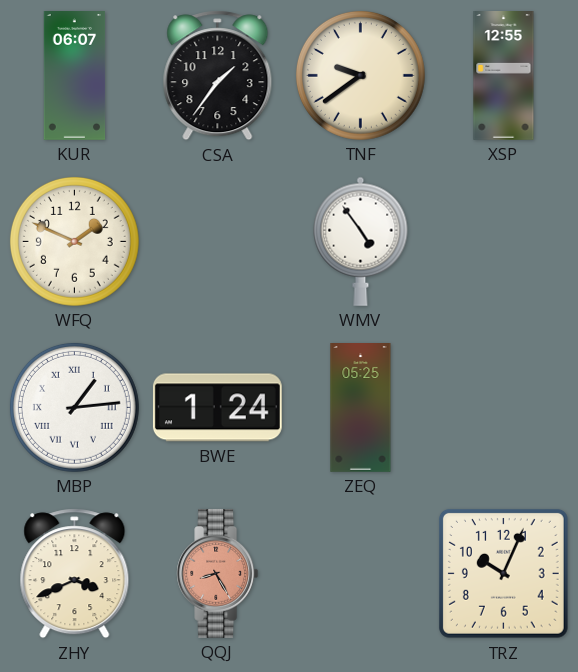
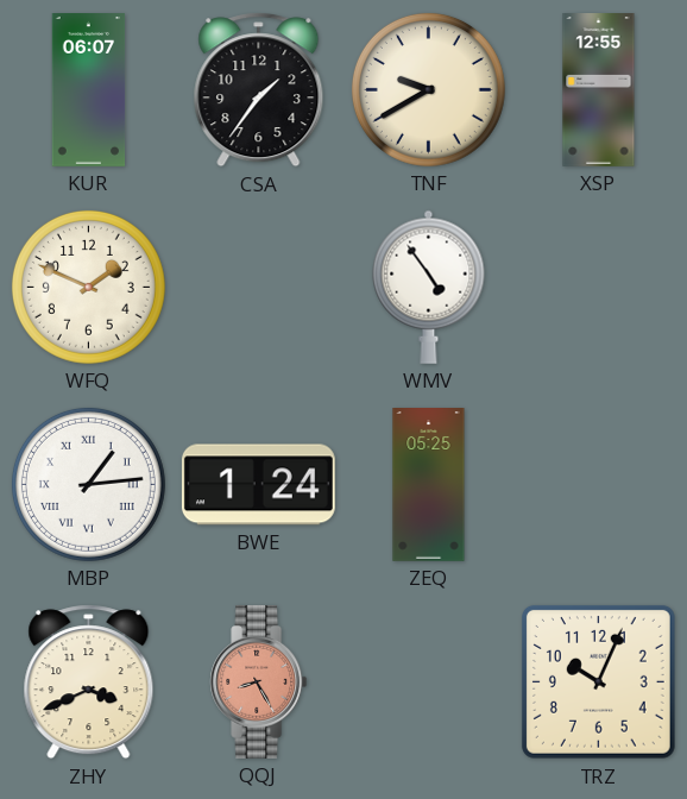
TNF: 9:39 -> 9:40
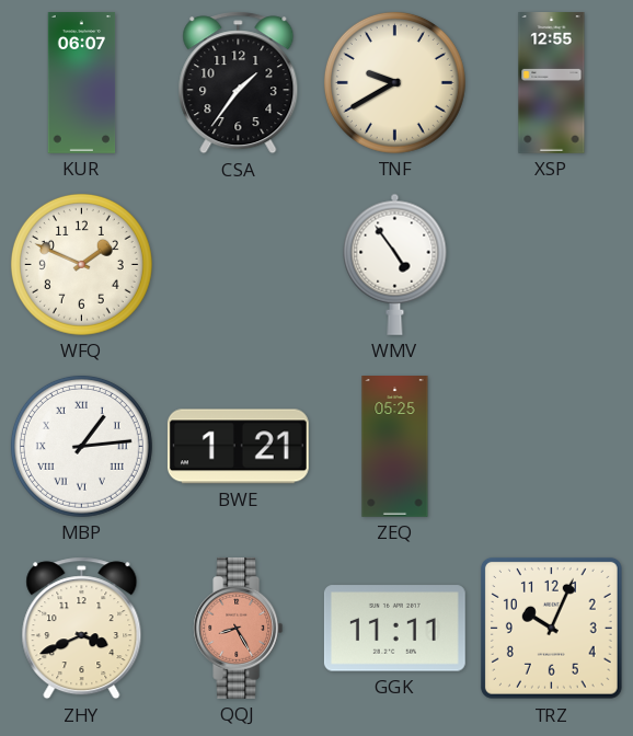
BWE: 1:24 -> 1:21
GGK: none -> 11:11
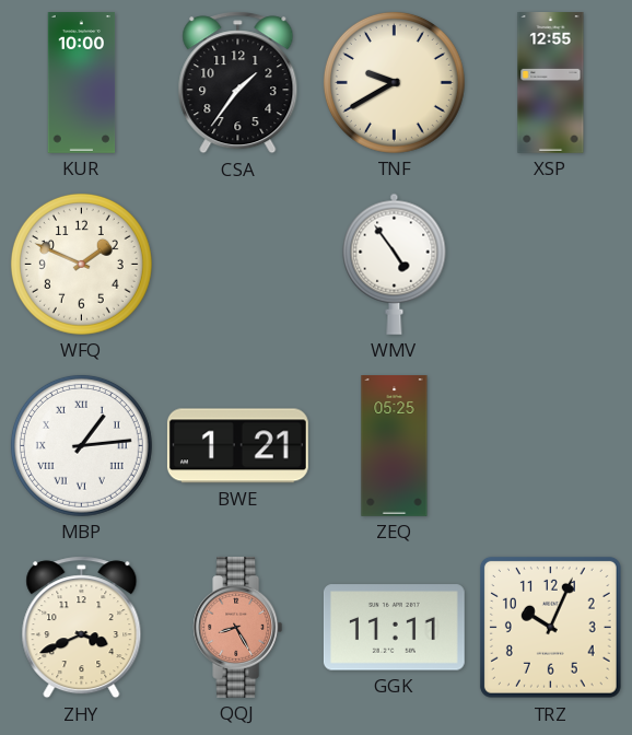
KUR: 06:07 -> 10:00
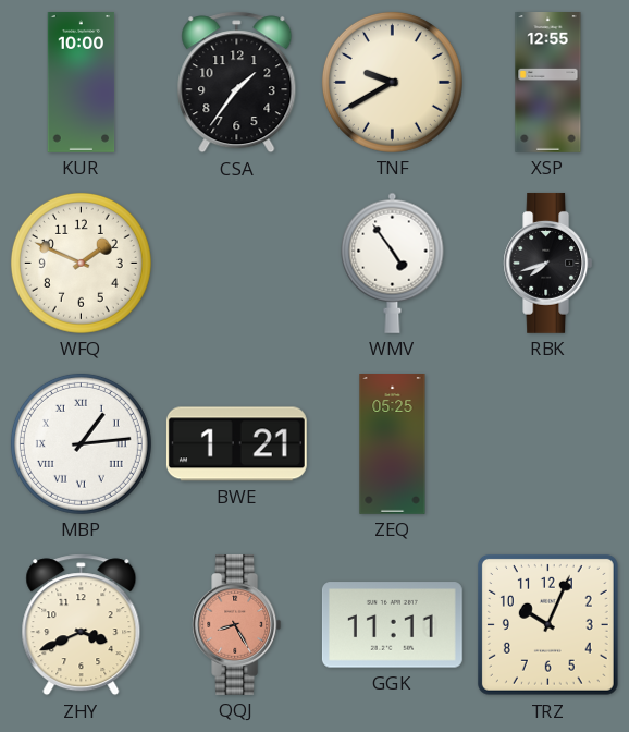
RBK: none -> 7:42
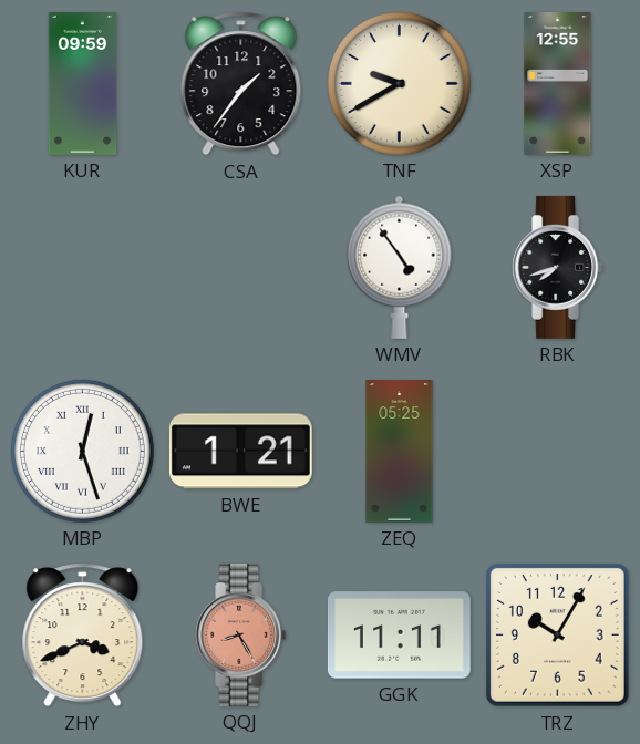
KUR: 10:00 -> 09:59
WFQ: 1:49 -> none
MBP: 1:14 -> 12:27
TRZ: 10:04 -> 10:05
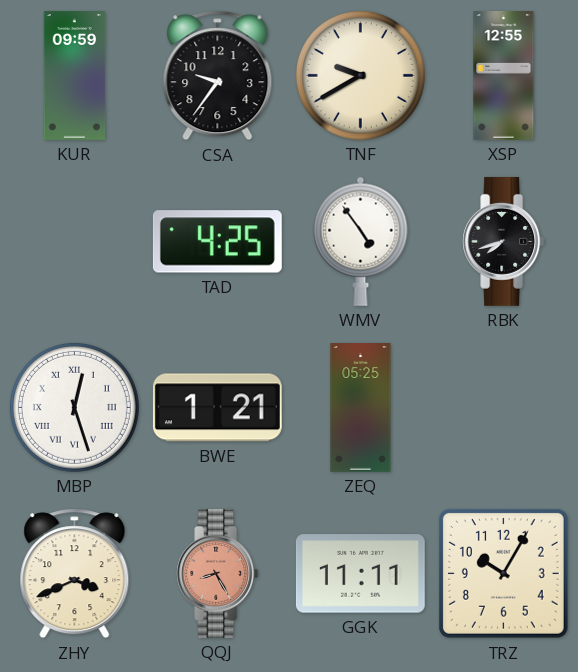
CSA: 1:36 -> 9:36
TAD: none -> 4:25
